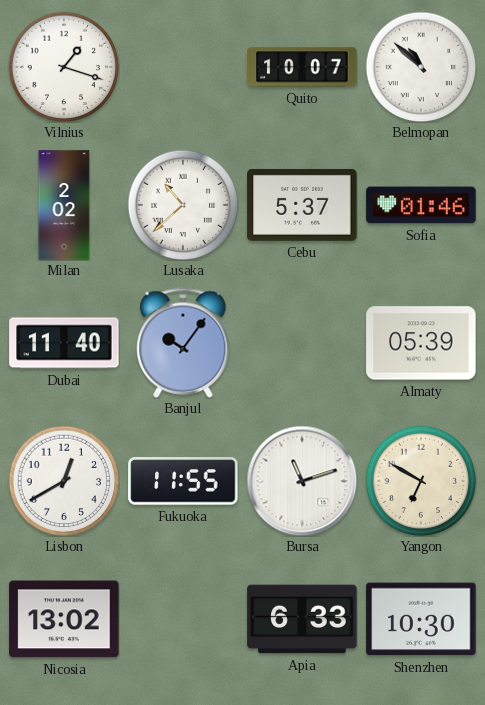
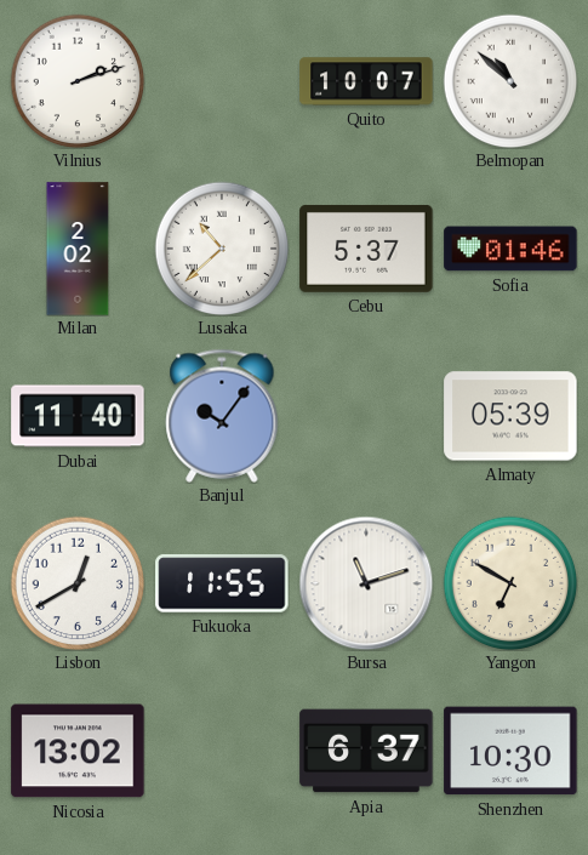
Vilnius: 1:18 -> 2:12
Apia: 6:33 -> 6:37
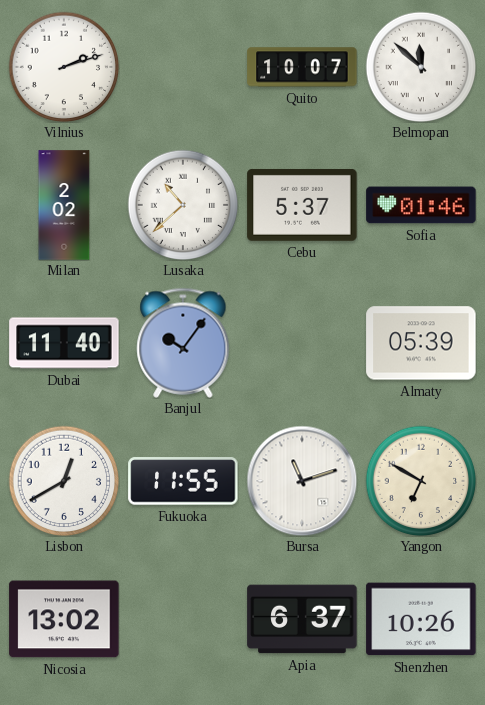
Belmopan: 10:52 -> 11:52
Shenzhen: 10:30 -> 10:26
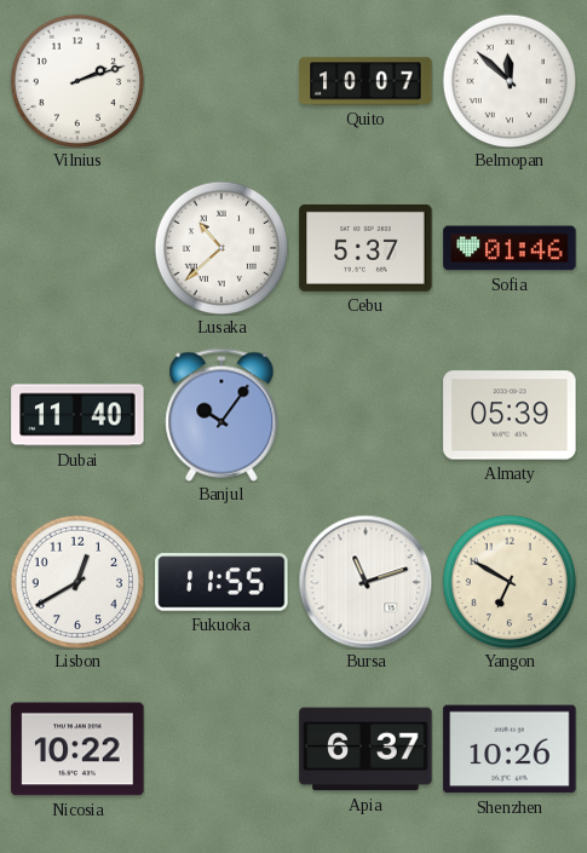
Milan: 2:02 -> none
Nicosia: 13:02 -> 10:22
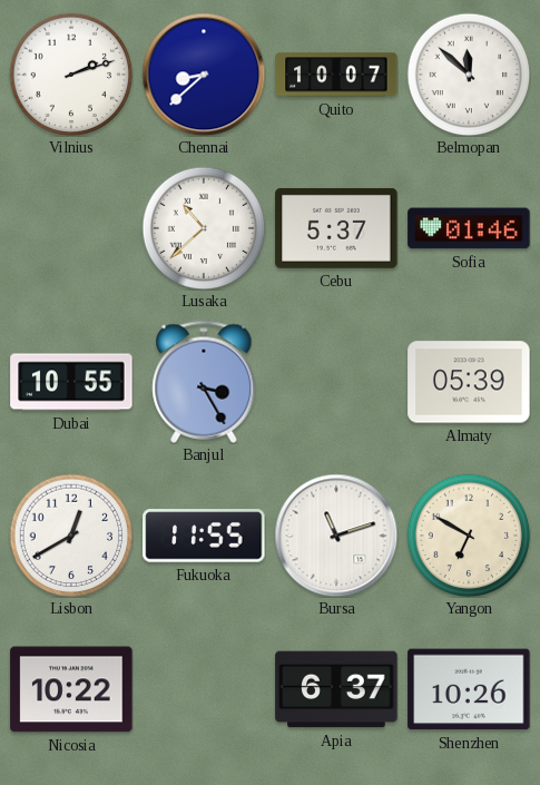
Chennai: none -> 8:38
Dubai: 11:40 -> 10:55
Banjul: 10:06 -> 3:25
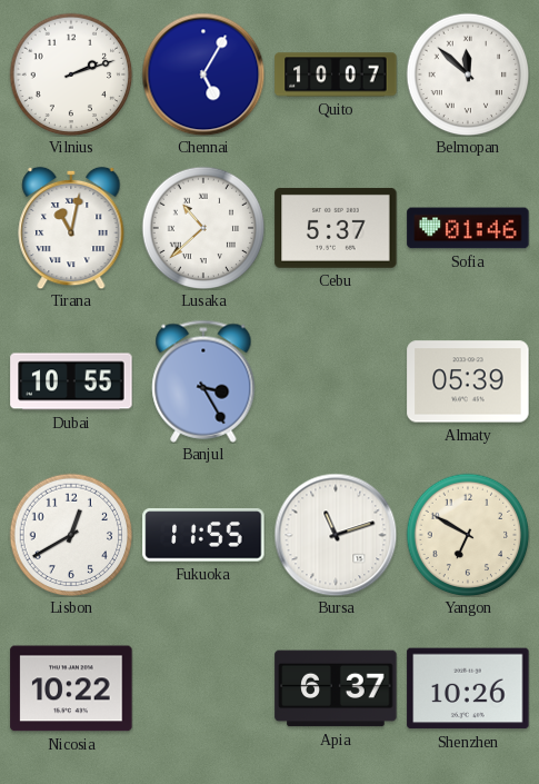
Chennai: 8:38 -> 5:05
Tirana: none -> 11:02
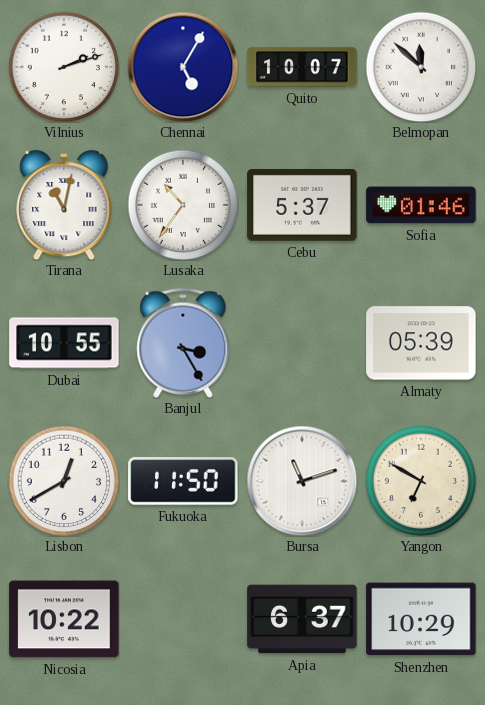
Lusaka: 10:38 -> 10:36
Fukuoka: 11:55 -> 11:50
Shenzhen: 10:26 -> 10:29
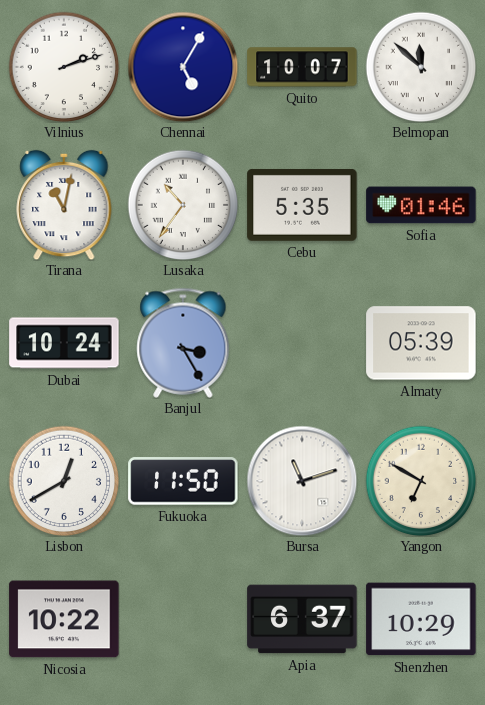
Cebu: 5:37 -> 5:35
Dubai: 10:55 -> 10:24
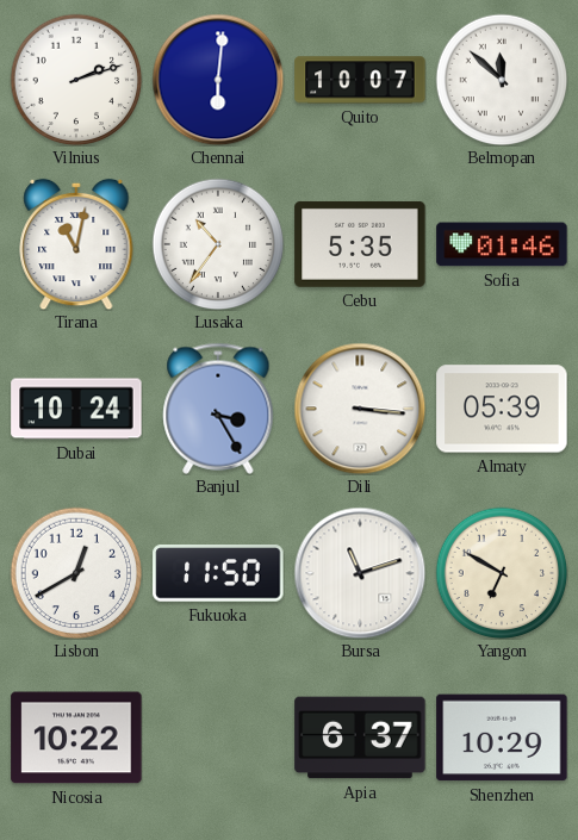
Chennai: 5:05 -> 6:01
Dili: none -> 3:16
